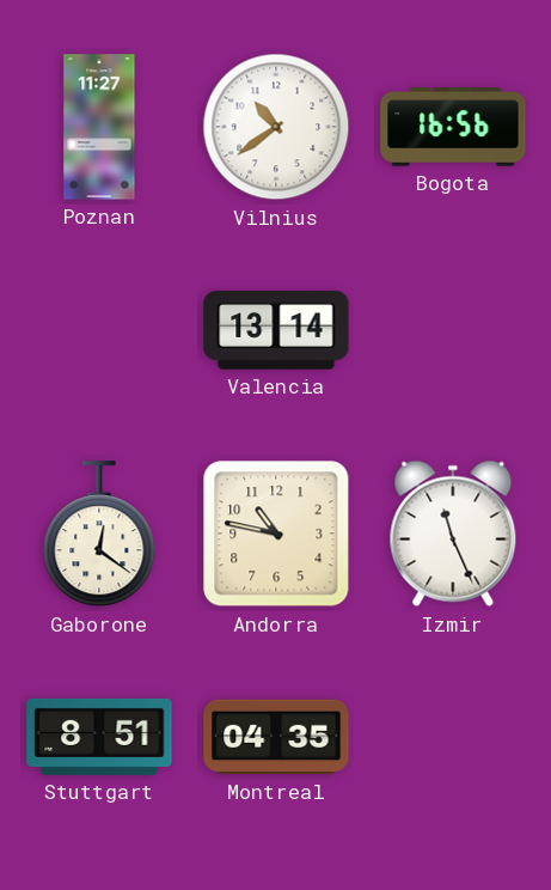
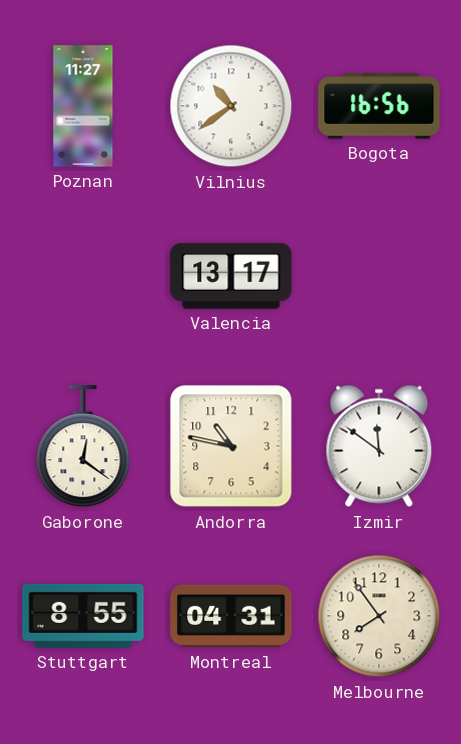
Valencia: 13:14 -> 13:17
Izmir: 11:26 -> 11:51
Stuttgart: 8:51 -> 8:55
Montreal: 04:35 -> 04:31
Melbourne: none -> 7:54
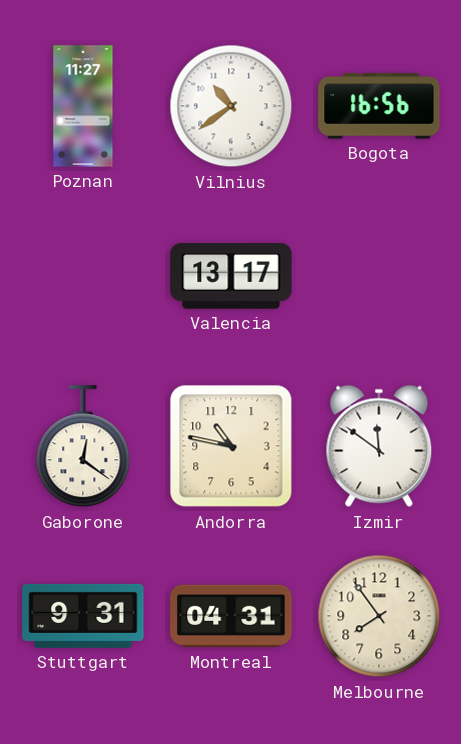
Stuttgart: 8:55 -> 9:31
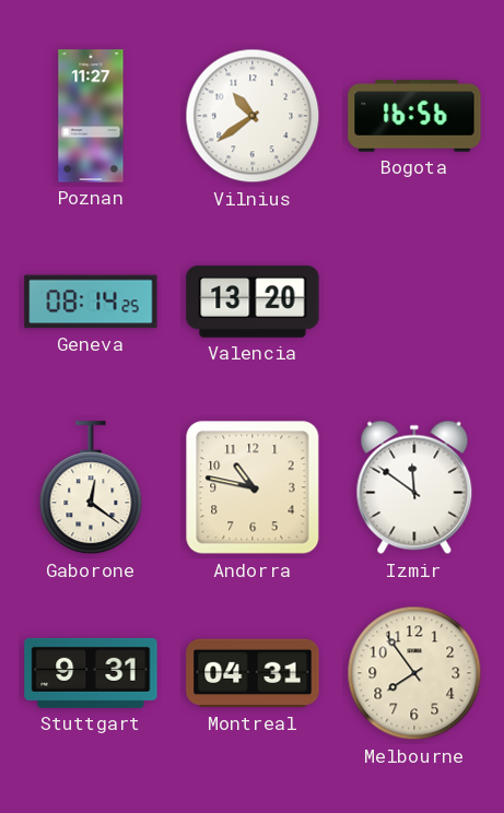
Geneva: none -> 08:14
Valencia: 13:17 -> 13:20
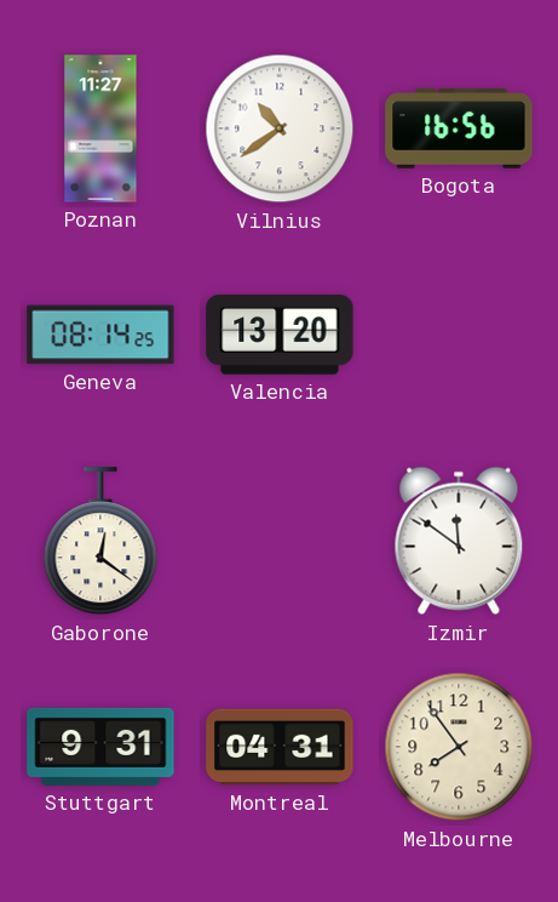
Andorra: 10:47 -> none
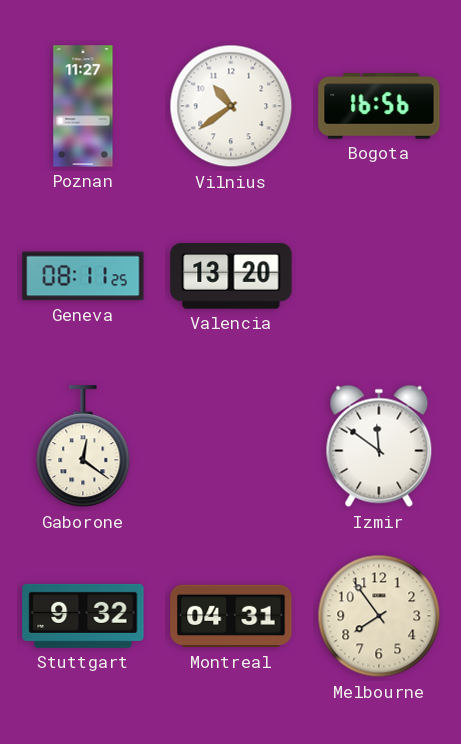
Geneva: 08:14 -> 08:11
Stuttgart: 9:31 -> 9:32
